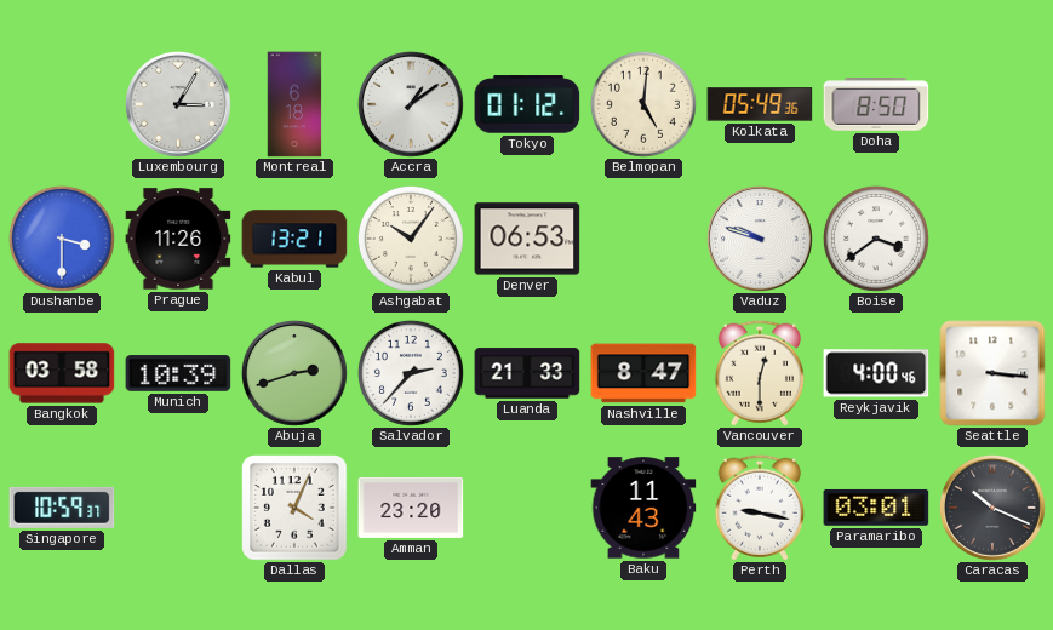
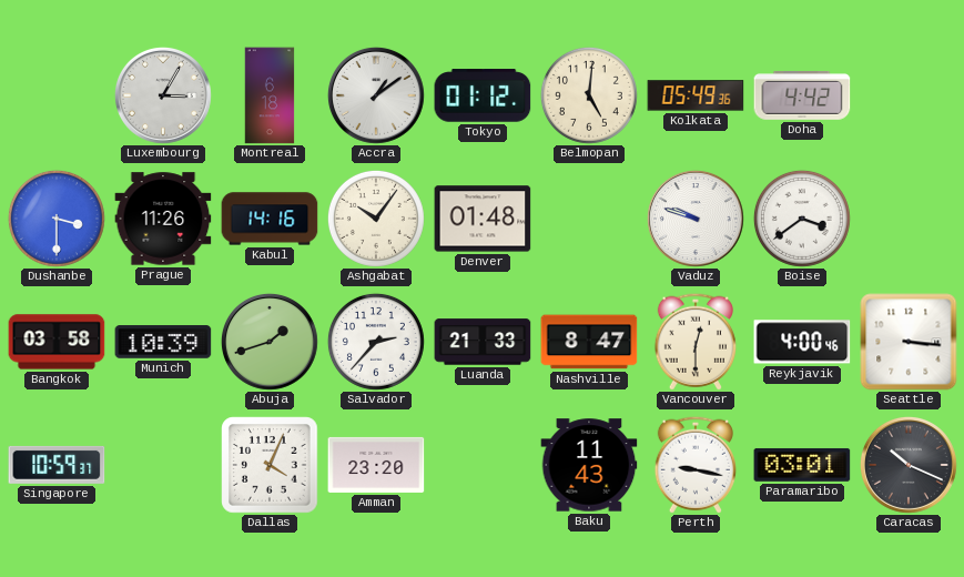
Doha: 8:50 -> 4:42
Kabul: 13:21 -> 14:16
Denver: 06:53 -> 01:48
Abuja: 2:42 -> 1:42
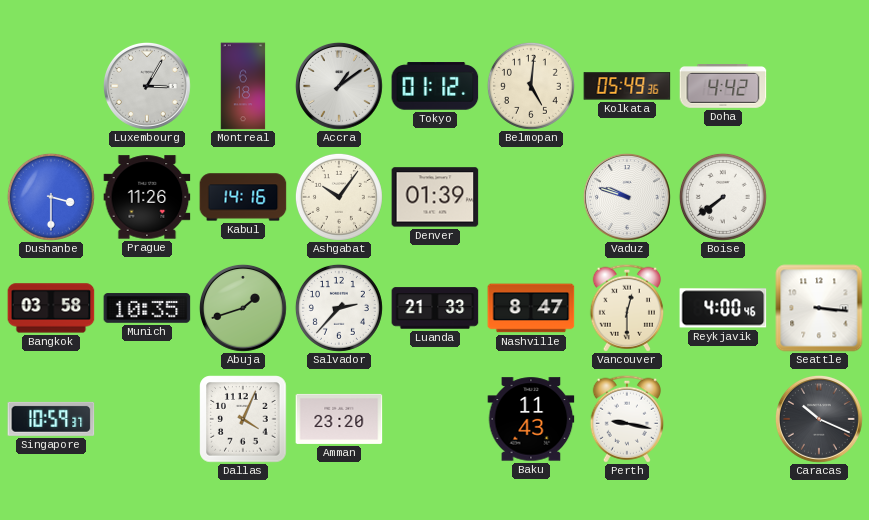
Denver: 01:48 -> 01:39
Boise: 3:39 -> 7:39
Munich: 10:39 -> 10:35
Paramaribo: 03:01 -> none
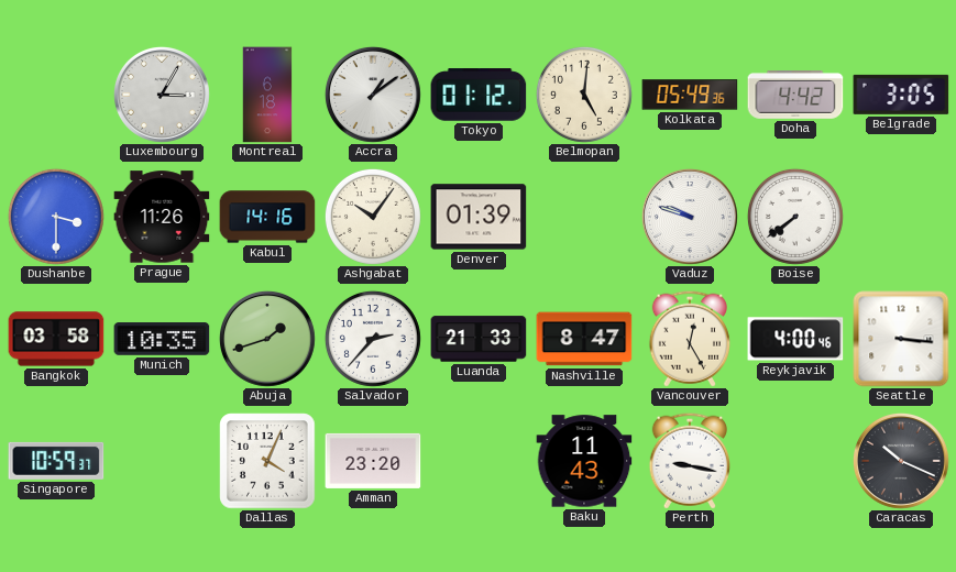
Belgrade: none -> 3:05
Vancouver: 12:30 -> 12:25
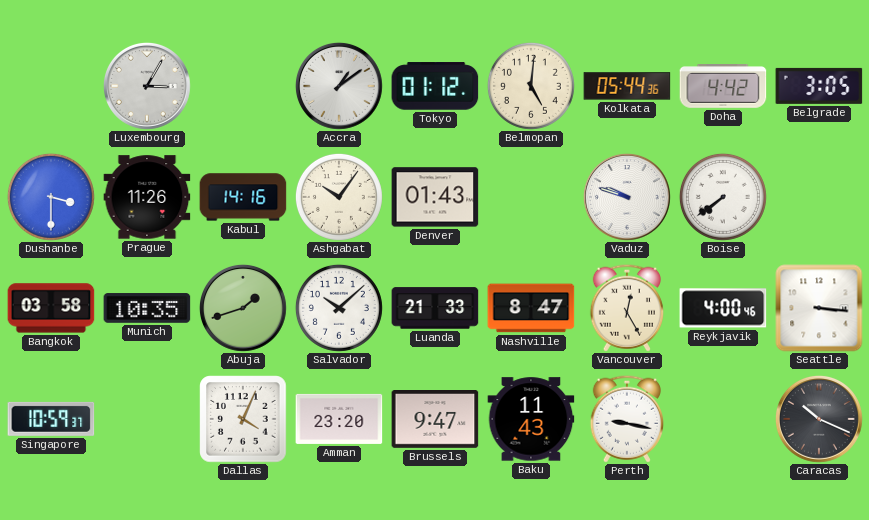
Montreal: 6:18 -> none
Kolkata: 05:49 -> 05:44
Denver: 01:39 -> 01:43
Salvador: 2:37 -> 10:08
Brussels: none -> 9:47
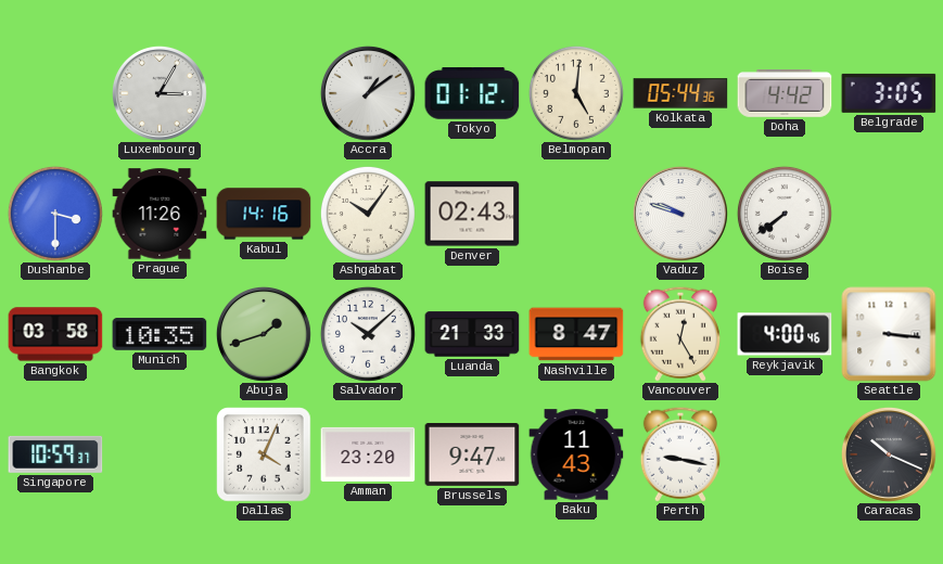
Denver: 01:43 -> 02:43
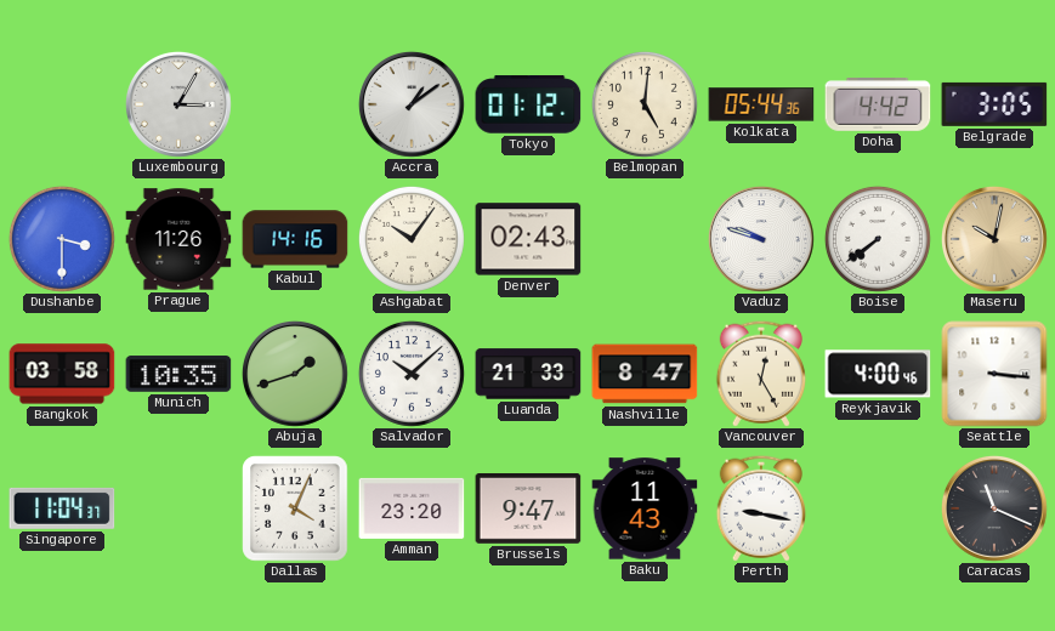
Maseru: none -> 10:02
Singapore: 10:59 -> 11:04
Caracas: 10:19 -> 11:19
